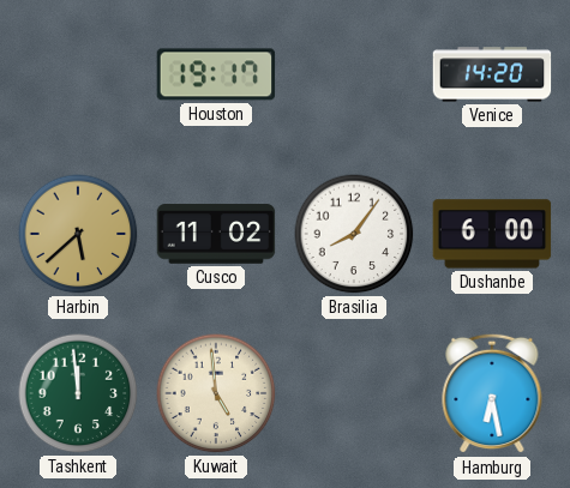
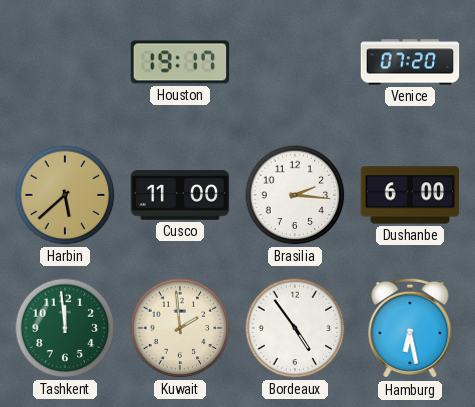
Venice: 14:20 -> 07:20
Cusco: 11:02 -> 11:00
Brasilia: 8:06 -> 2:16
Kuwait: 4:59 -> 1:59
Bordeaux: none -> 4:54
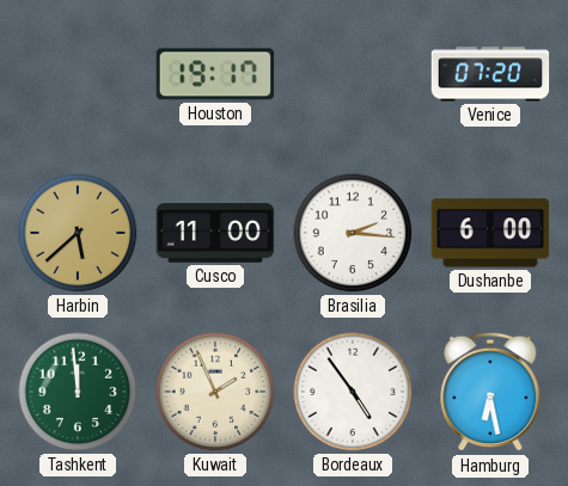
Kuwait: 1:59 -> 1:56
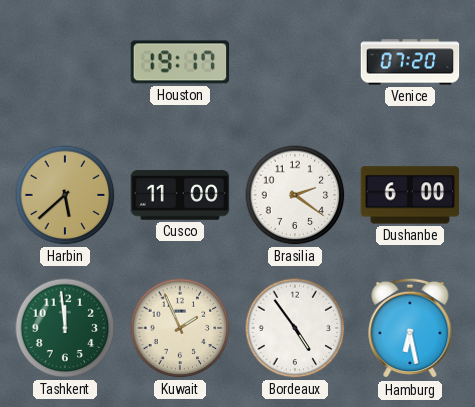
Brasilia: 2:16 -> 2:21
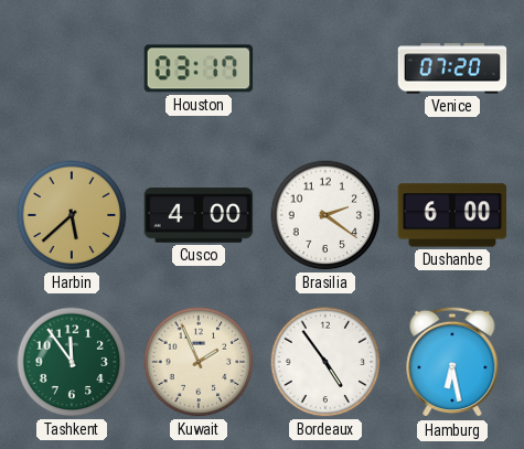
Houston: 19:17 -> 03:17
Cusco: 11:00 -> 4:00
Tashkent: 11:59 -> 11:54
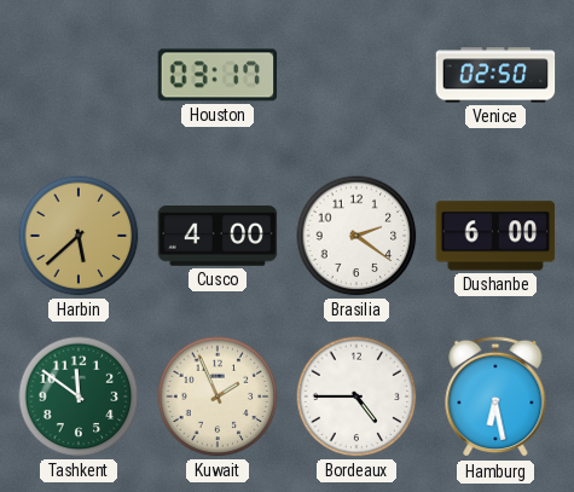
Venice: 07:20 -> 02:50
Tashkent: 11:54 -> 11:51
Bordeaux: 4:54 -> 4:45
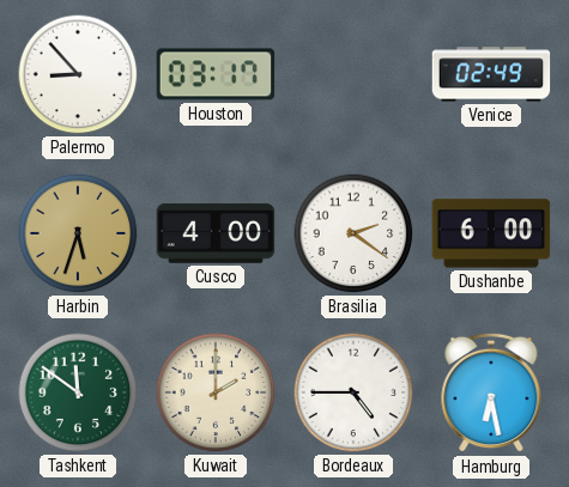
Palermo: none -> 8:53
Venice: 02:50 -> 02:49
Harbin: 5:38 -> 5:33
Kuwait: 1:56 -> 2:00
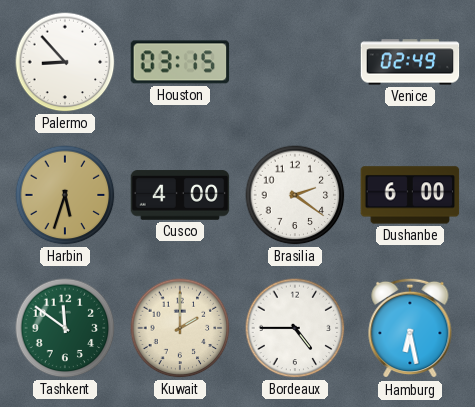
Houston: 03:17 -> 03:15
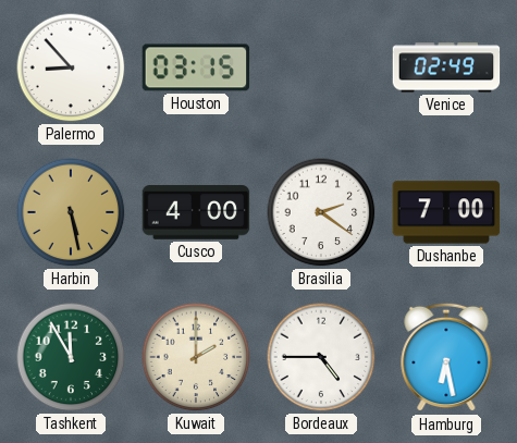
Harbin: 5:33 -> 5:28
Dushanbe: 6:00 -> 7:00
Tashkent: 11:51 -> 11:55
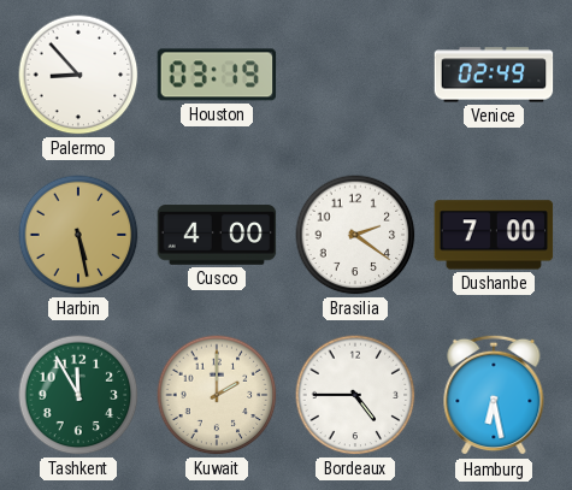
Houston: 03:15 -> 03:19
